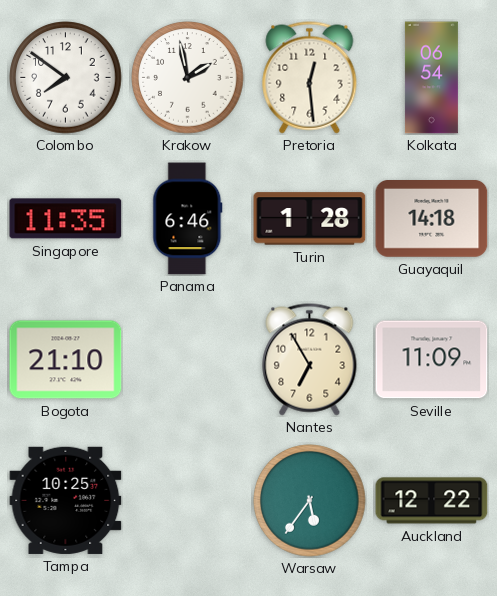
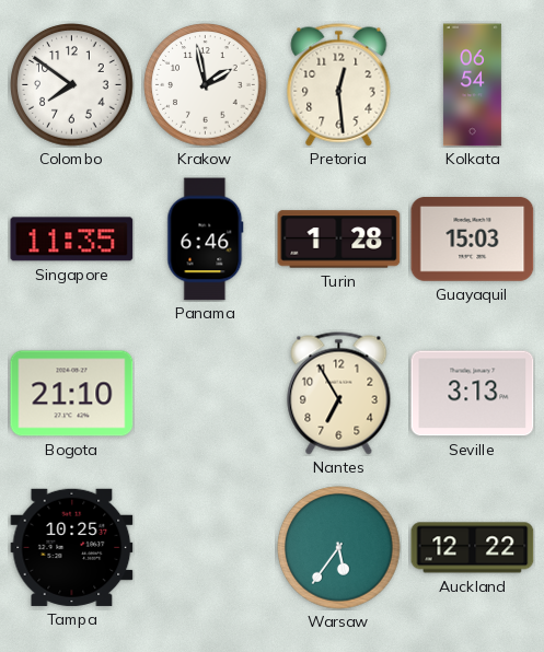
Guayaquil: 14:18 -> 15:03
Seville: 11:09 -> 3:13
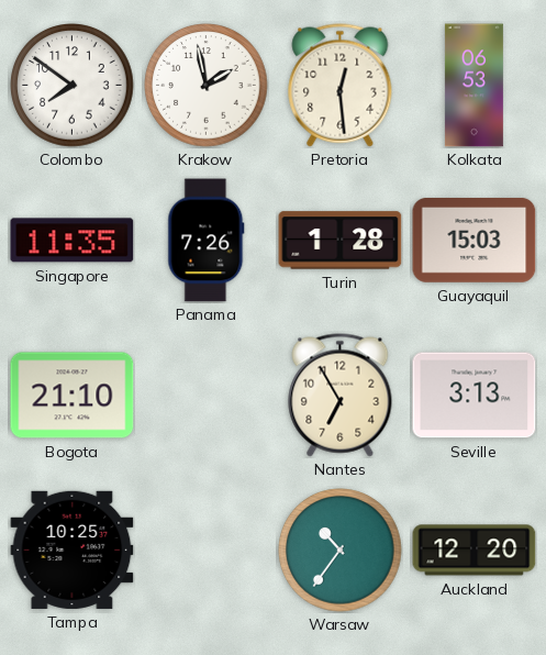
Kolkata: 06:54 -> 06:53
Panama: 6:46 -> 7:26
Warsaw: 5:36 -> 10:36
Auckland: 12:22 -> 12:20
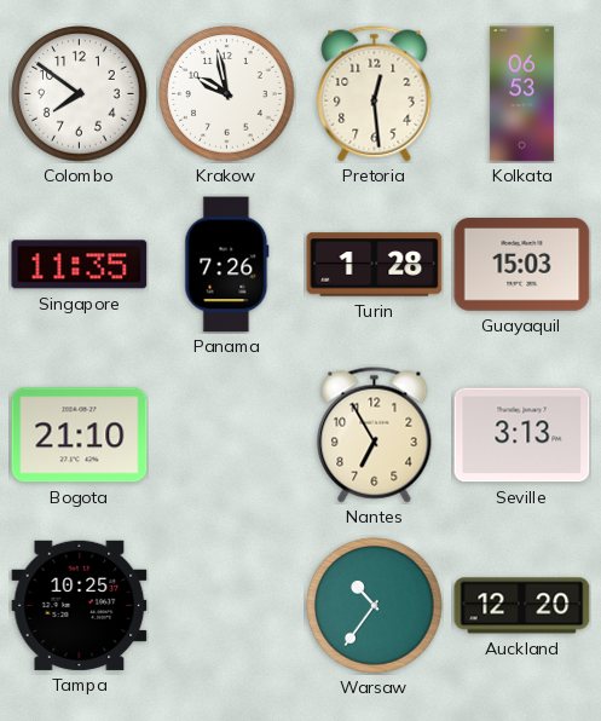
Krakow: 1:58 -> 9:58
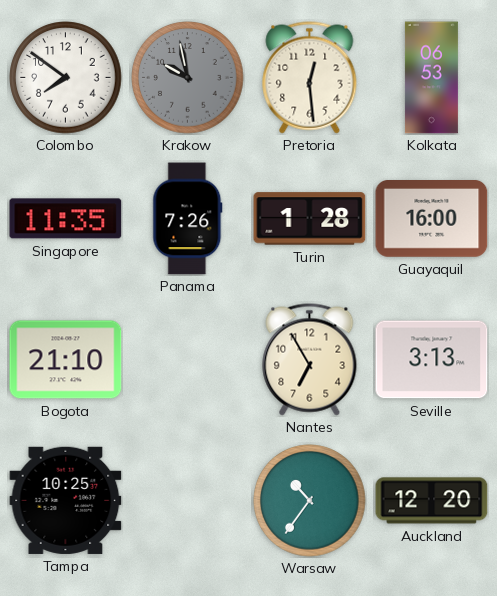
Krakow dial: white -> grey
Guayaquil: 15:03 -> 16:00
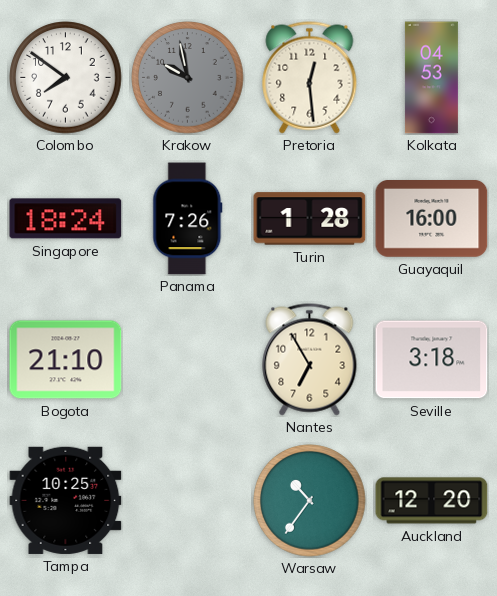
Kolkata: 06:53 -> 04:53
Singapore: 11:35 -> 18:24
Seville: 3:13 -> 3:18
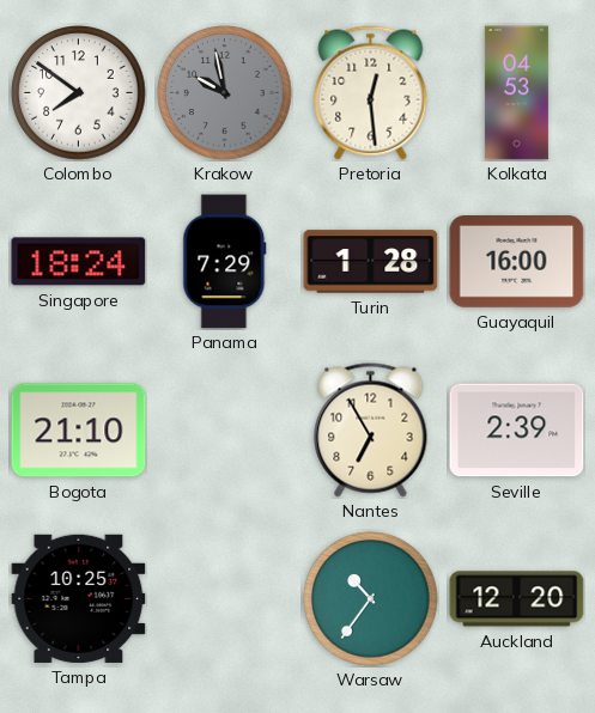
Panama: 7:26 -> 7:29
Seville: 3:18 -> 2:39
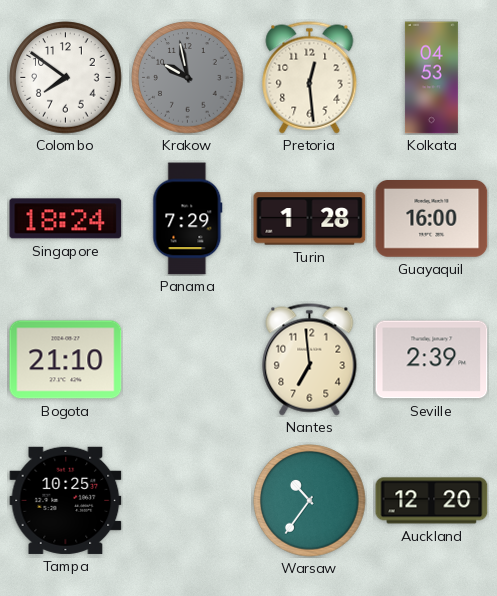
Nantes: 6:55 -> 6:59
